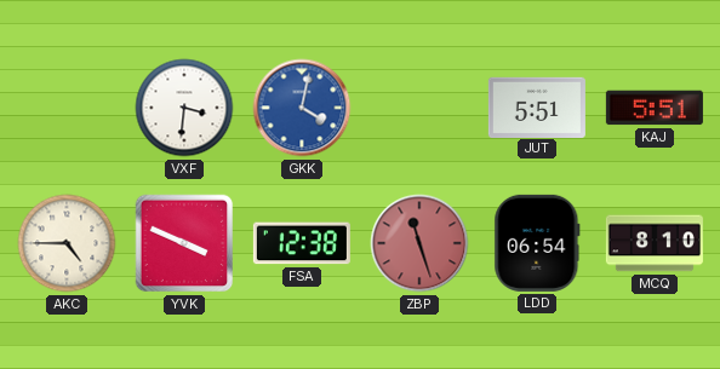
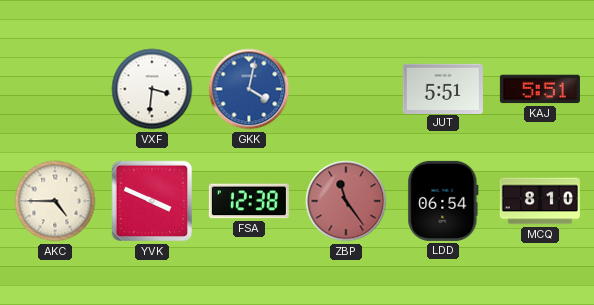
ZBP: 11:27 -> 11:24
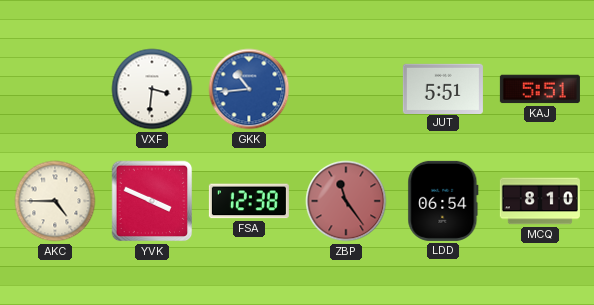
GKK: 4:02 -> 10:44
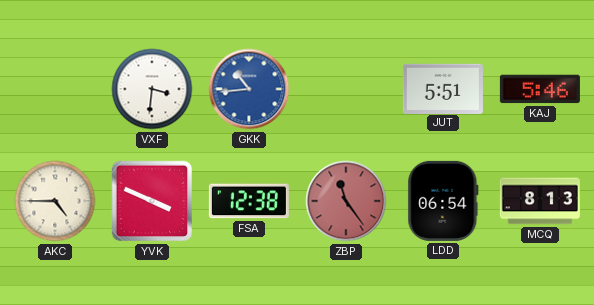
KAJ: 5:51 -> 5:46
MCQ: 8:10 -> 8:13
